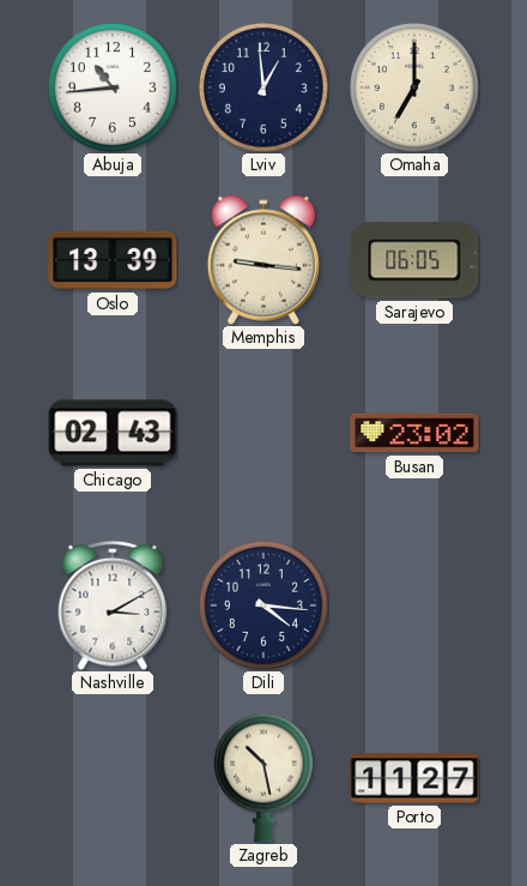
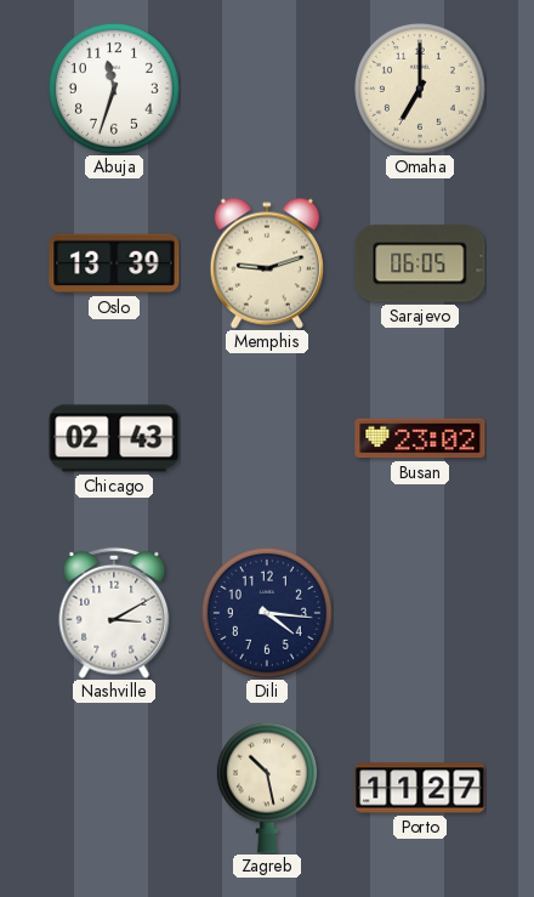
Abuja: 10:44 -> 11:33
Lviv: 12:59 -> none
Memphis: 9:16 -> 9:12
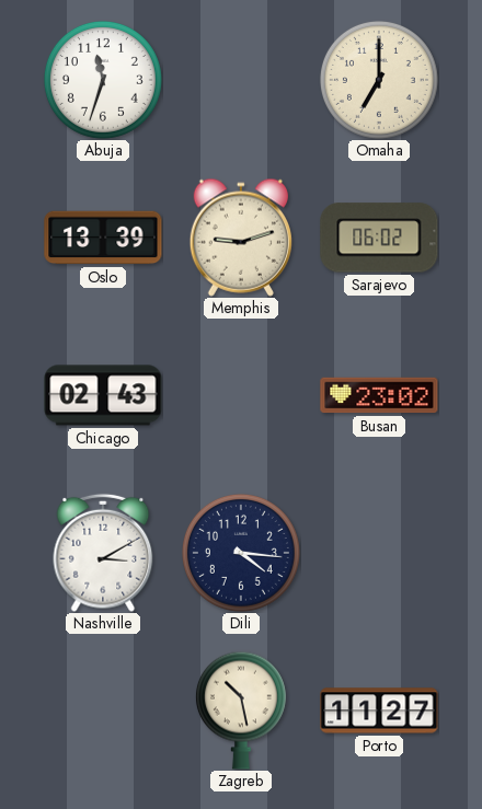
Sarajevo: 06:05 -> 06:02
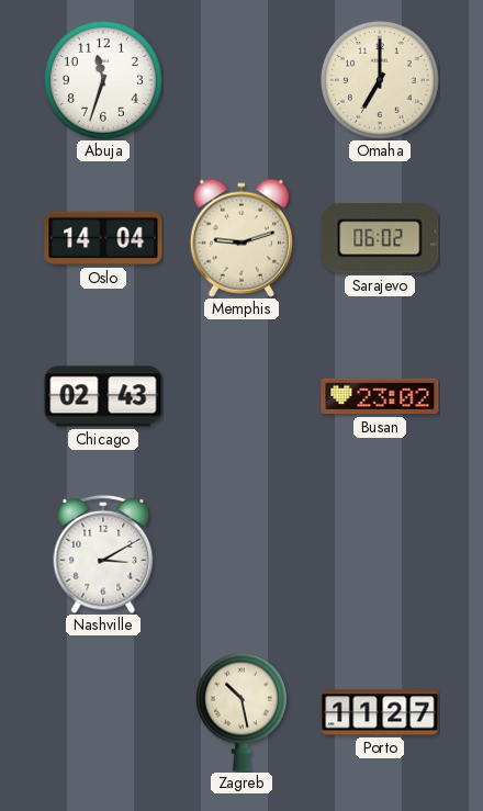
Oslo: 13:39 -> 14:04
Dili: 4:16 -> none
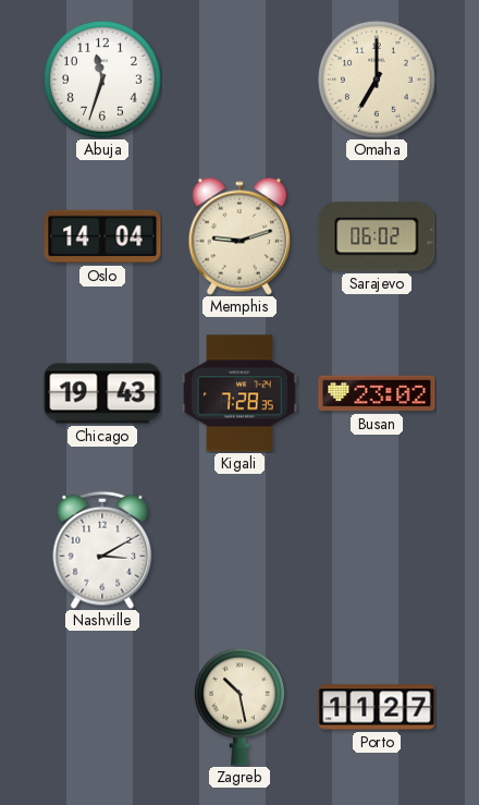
Chicago: 02:43 -> 19:43
Kigali: none -> 7:28
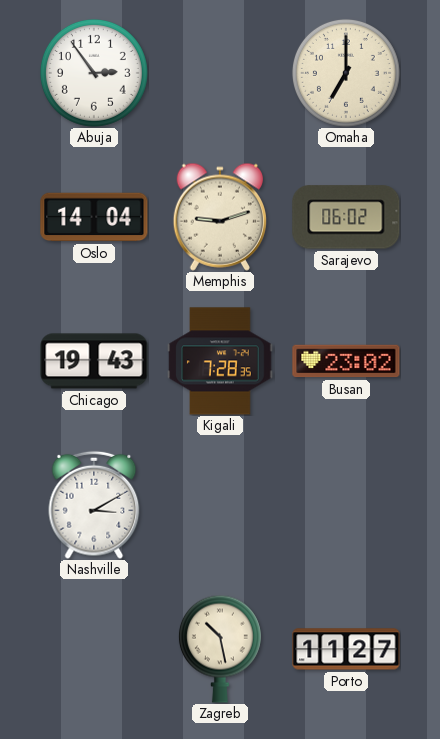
Abuja: 11:33 -> 2:54
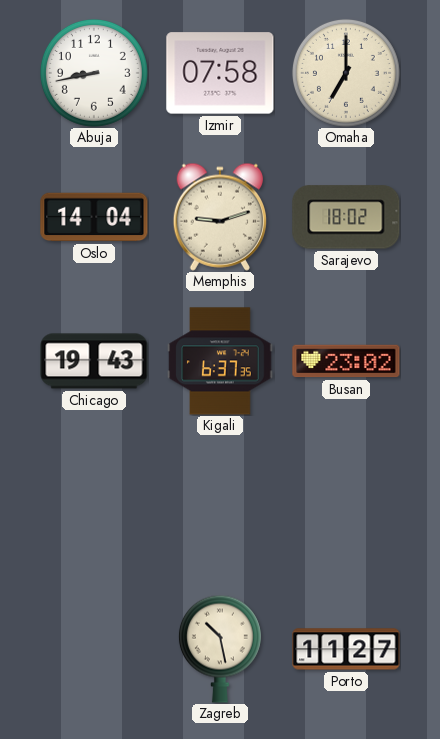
Abuja: 2:54 -> 8:43
Izmir: none -> 07:58
Sarajevo: 06:02 -> 18:02
Kigali: 7:28 -> 6:37
Nashville: 3:10 -> none
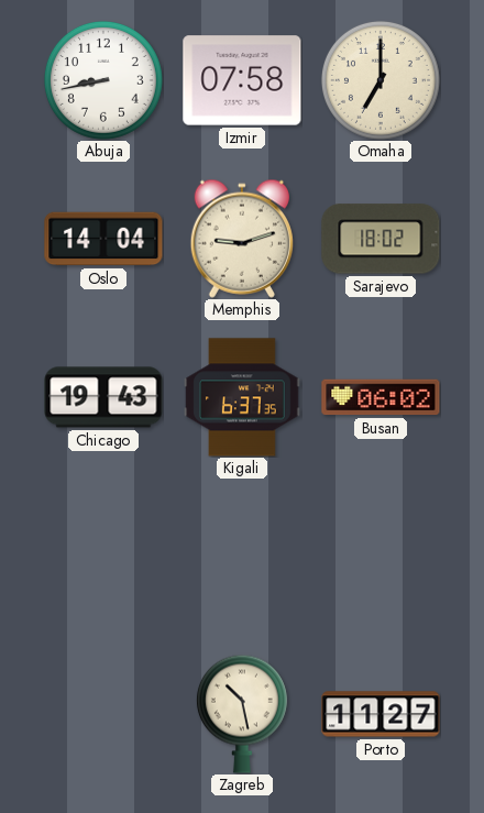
Busan: 23:02 -> 06:02
